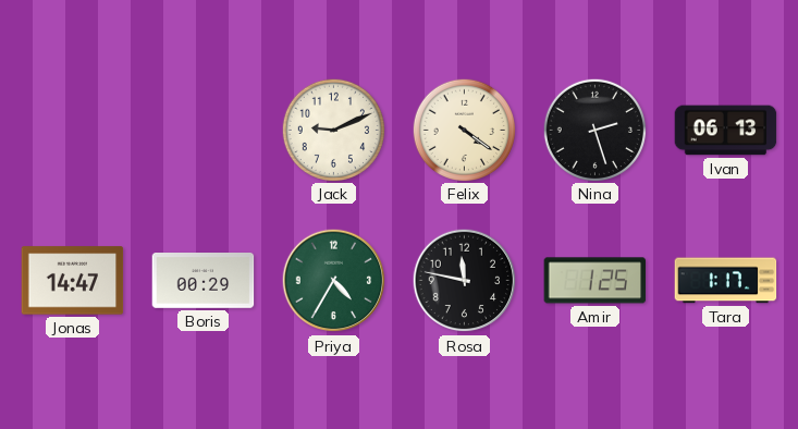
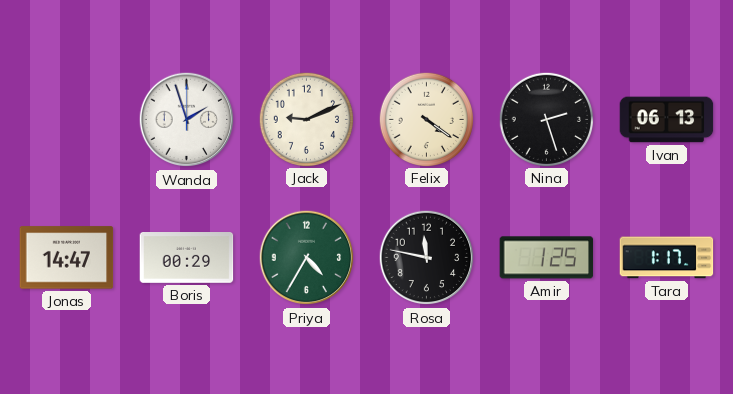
Wanda: none -> 1:57
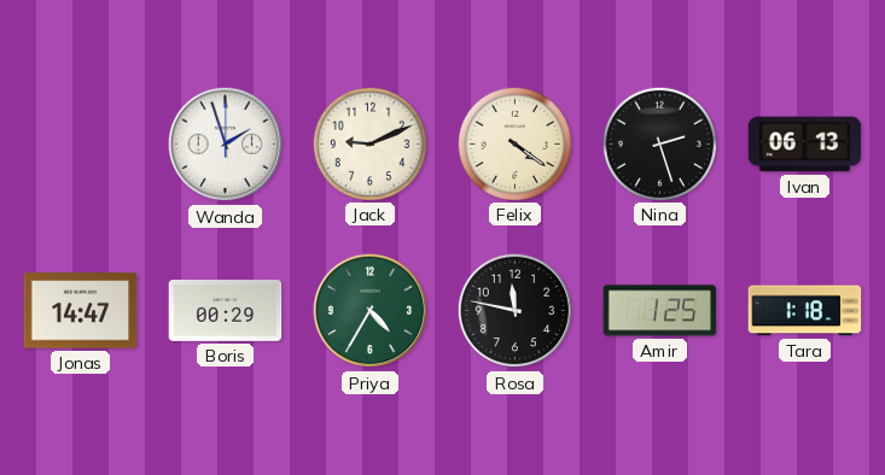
Tara: 1:17 -> 1:18
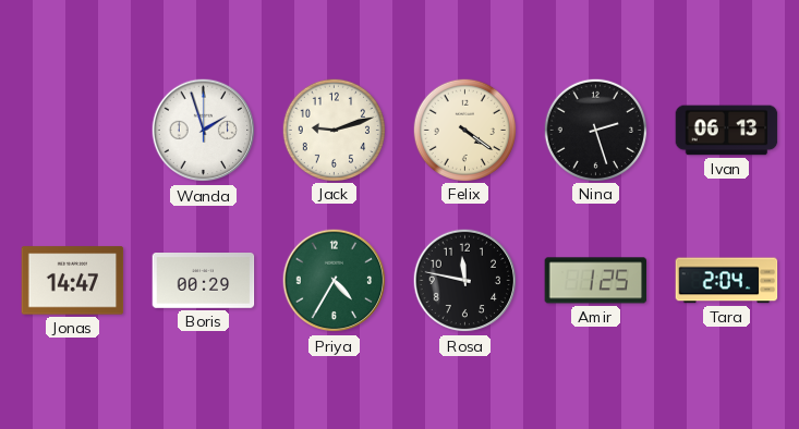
Jack: 9:11 -> 9:12
Tara: 1:18 -> 2:04
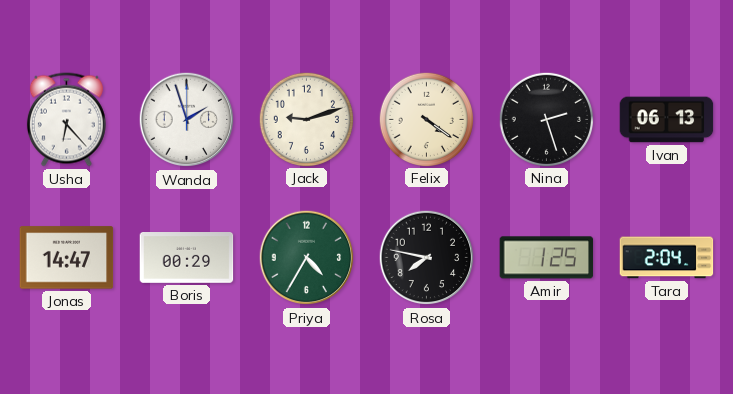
Usha: none -> 6:23
Rosa: 11:47 -> 7:47
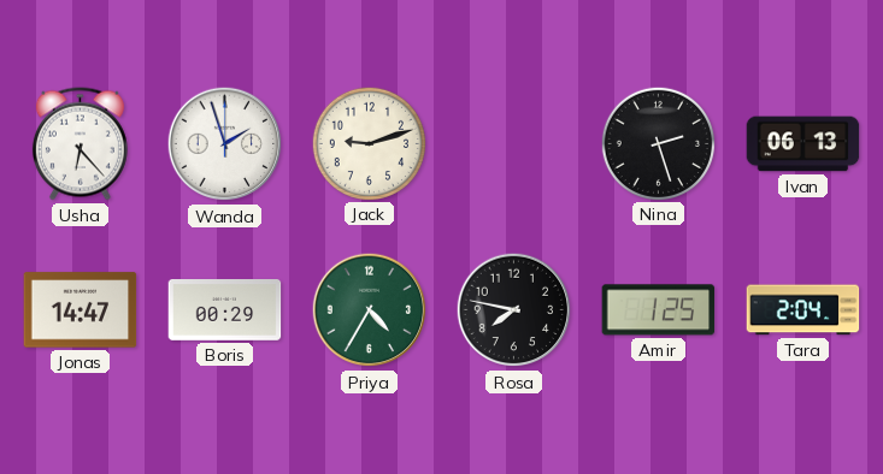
Felix: 4:21 -> none
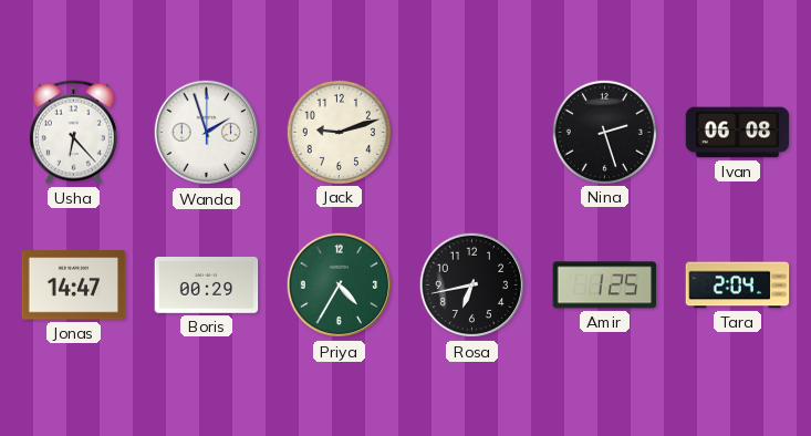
Ivan: 06:13 -> 06:08
Rosa: 7:47 -> 6:43
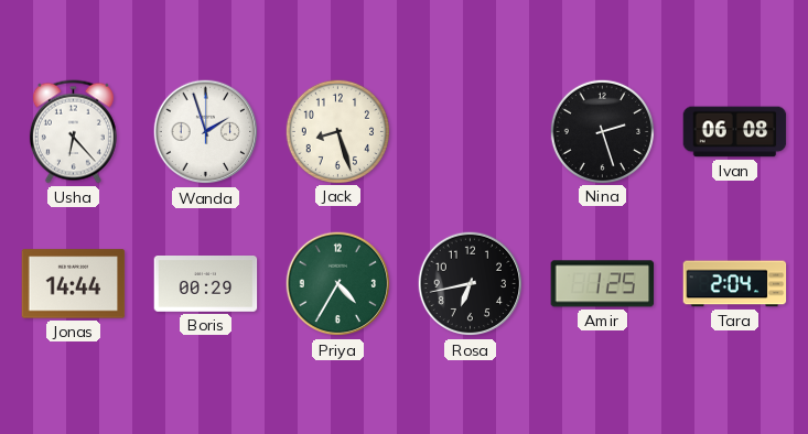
Jack: 9:12 -> 8:27
Jonas: 14:47 -> 14:44
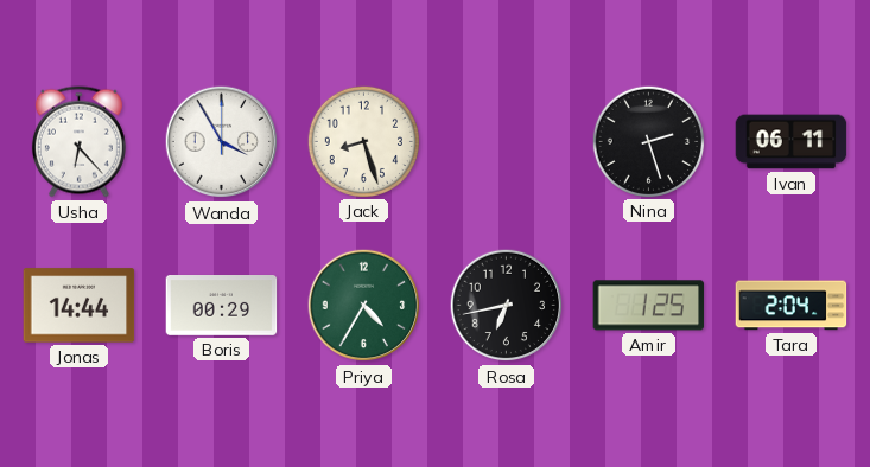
Wanda: 1:57 -> 3:55
Ivan: 06:08 -> 06:11
